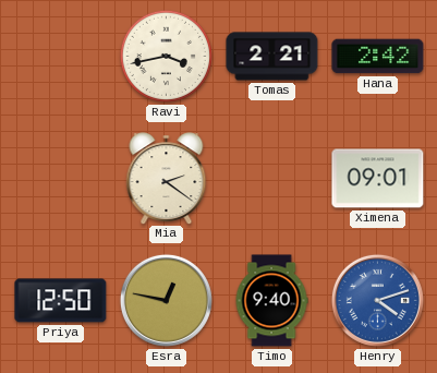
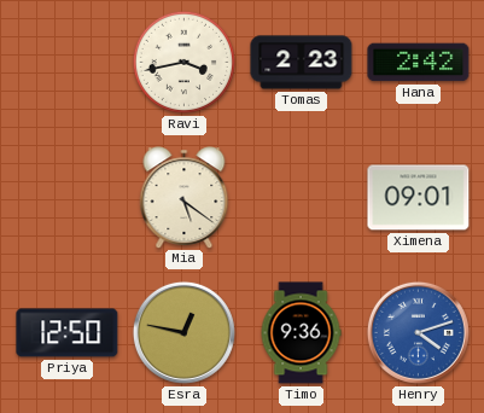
Tomas: 2:21 -> 2:23
Mia: 2:21 -> 5:21
Timo: 9:40 -> 9:36
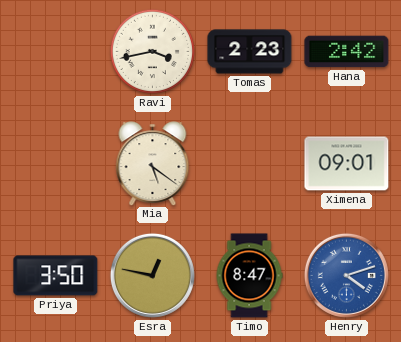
Priya: 12:50 -> 3:50
Timo: 9:36 -> 8:47
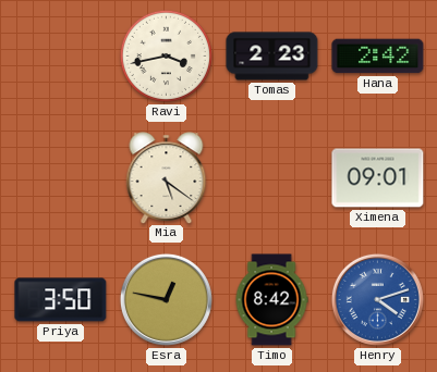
Timo: 8:47 -> 8:42
